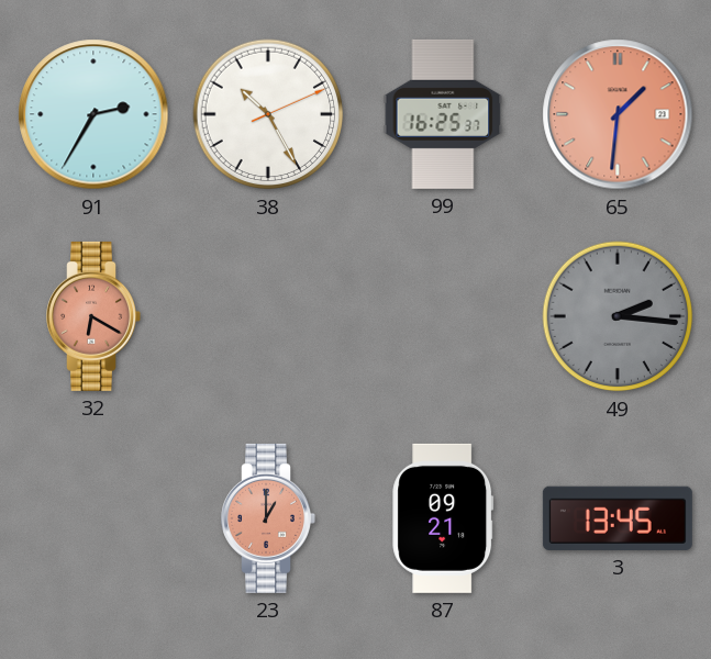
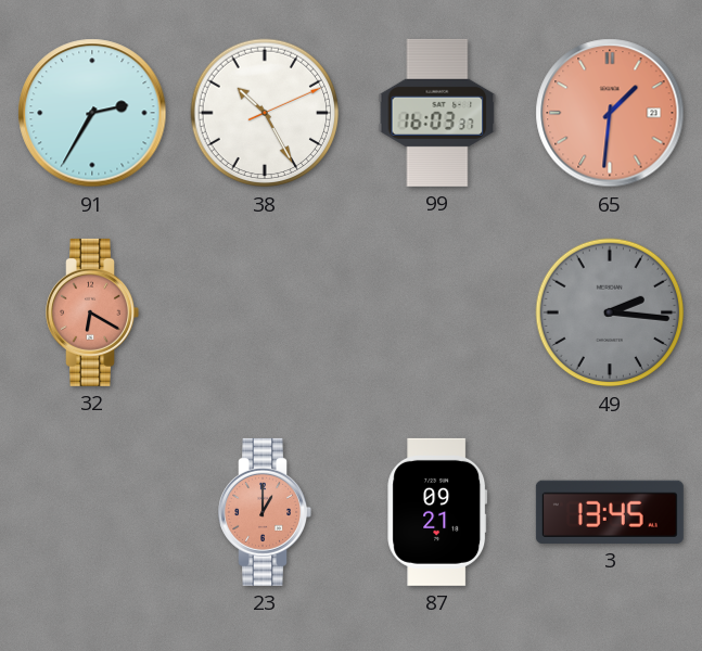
99: 16:25 -> 16:03
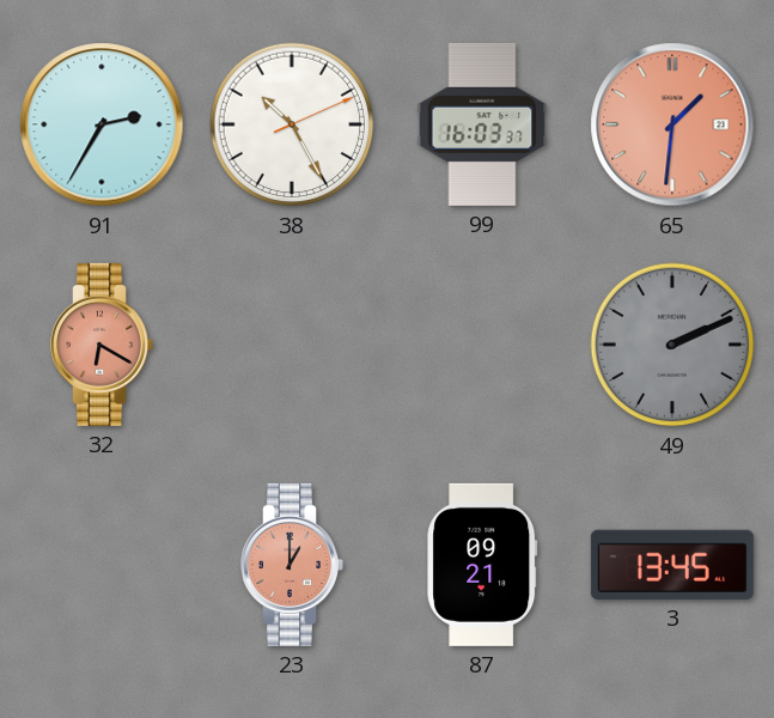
49: 2:16 -> 2:11
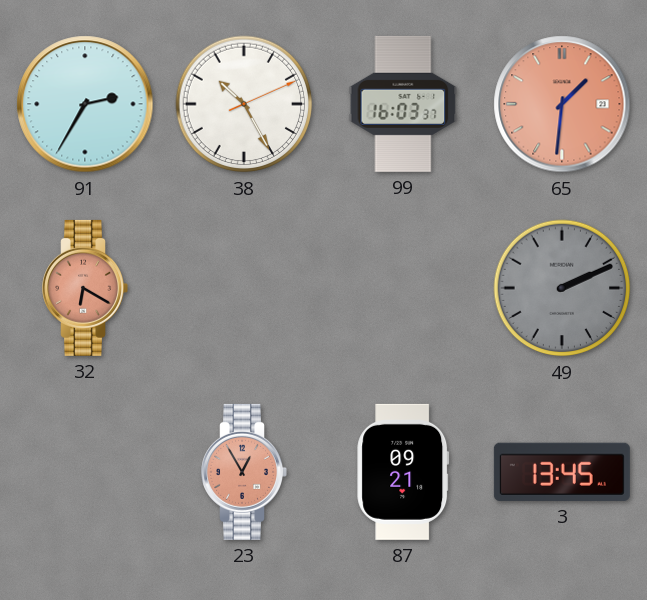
23: 1:00 -> 12:55
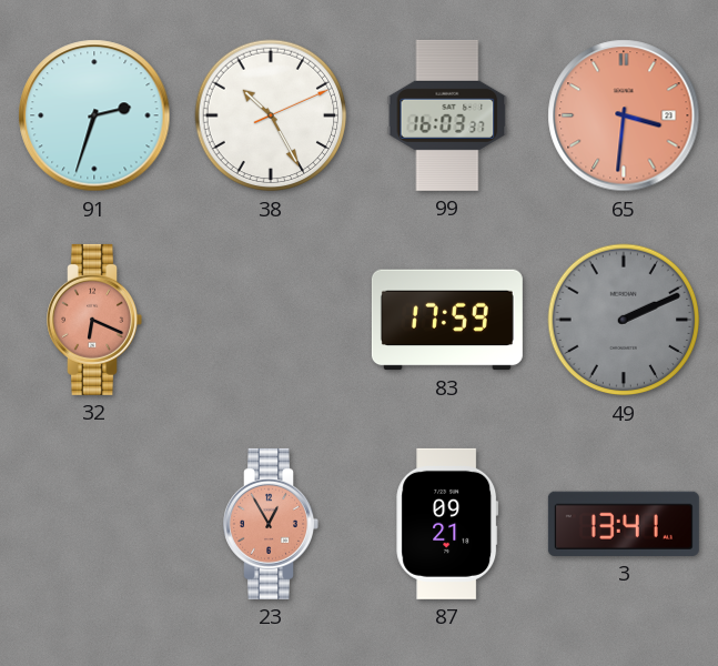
91: 2:35 -> 2:33
65: 1:31 -> 3:31
32: 6:20 -> 6:19
83: none -> 17:59
3: 13:45 -> 13:41
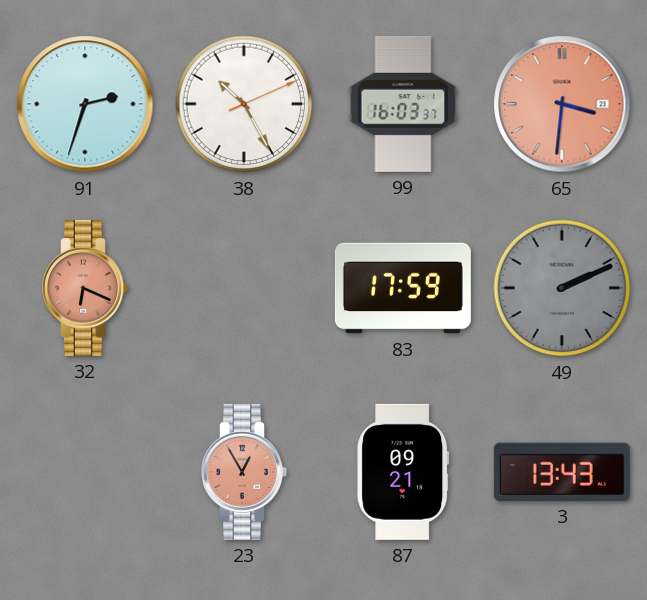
3: 13:41 -> 13:43
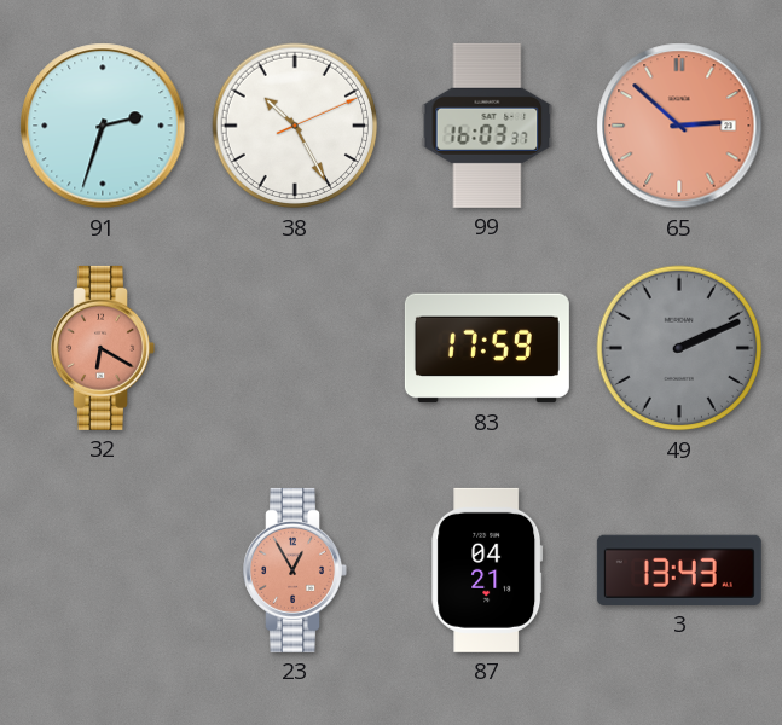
65: 3:31 -> 2:52
32: 6:19 -> 6:20
87: 09:21 -> 04:21
